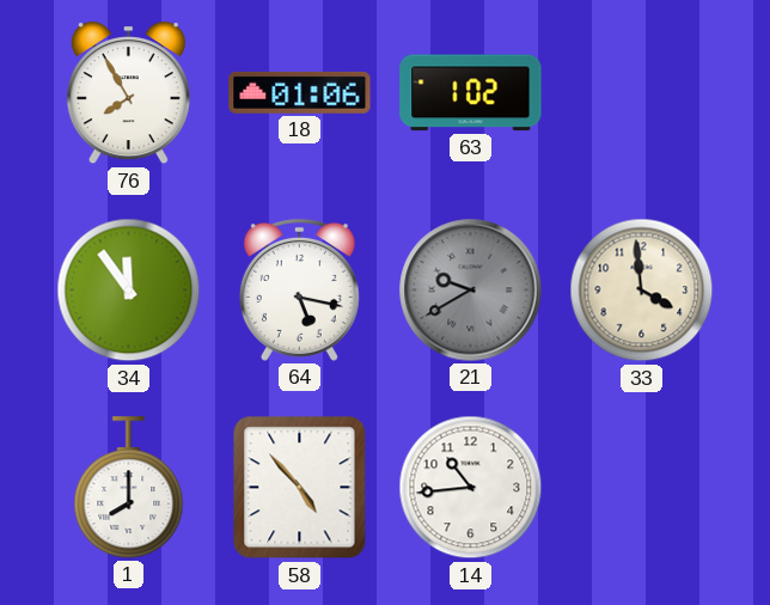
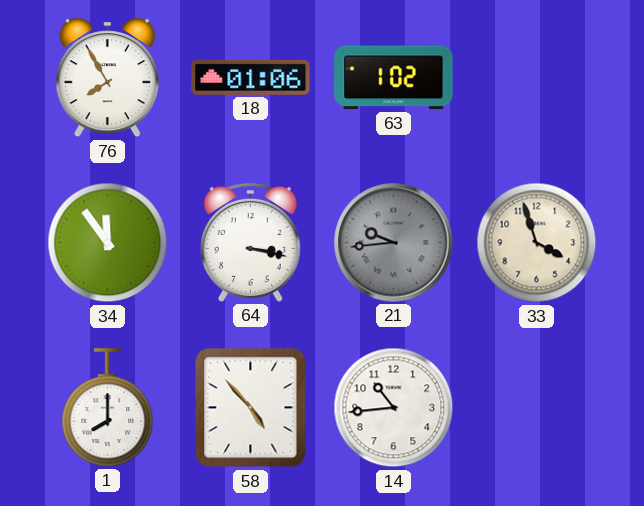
64: 5:17 -> 3:17
21: 9:40 -> 9:44
33: 3:59 -> 3:57
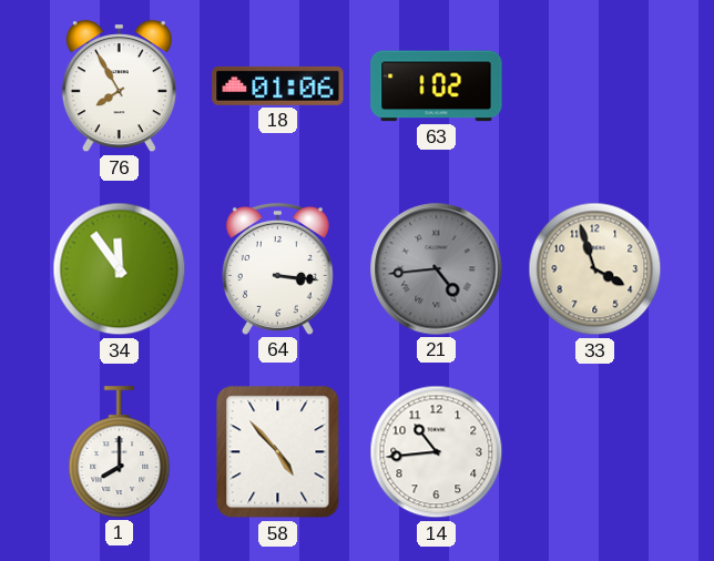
64: 3:17 -> 3:16
21: 9:44 -> 4:44
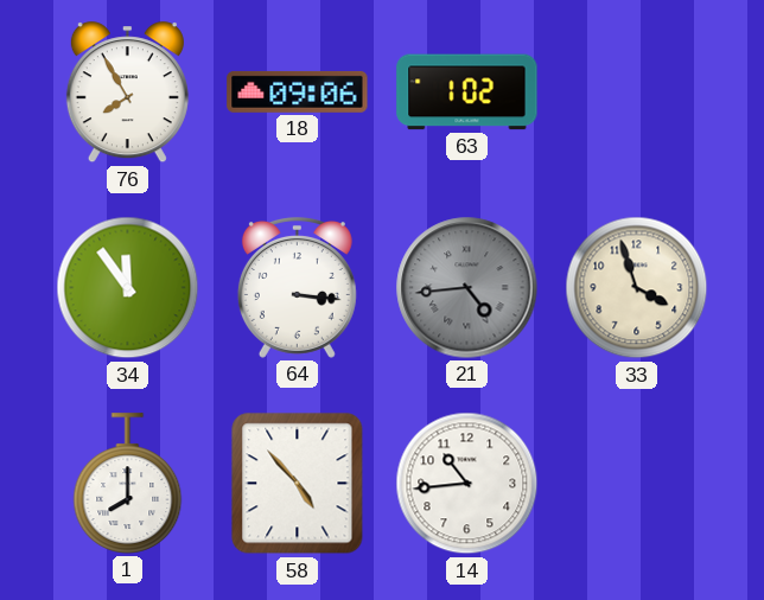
18: 01:06 -> 09:06
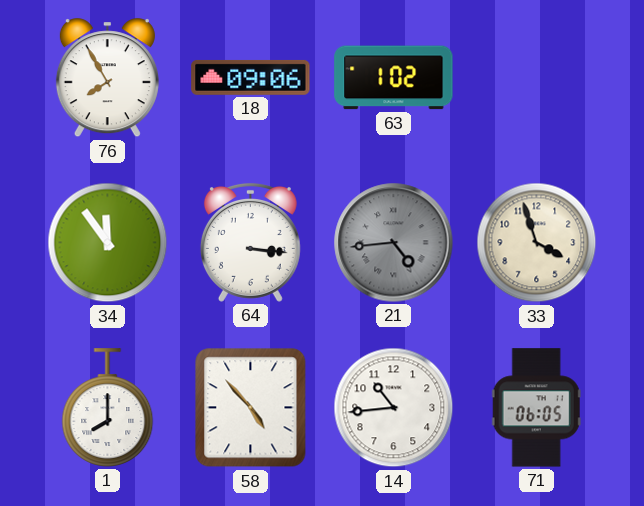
71: none -> 06:05
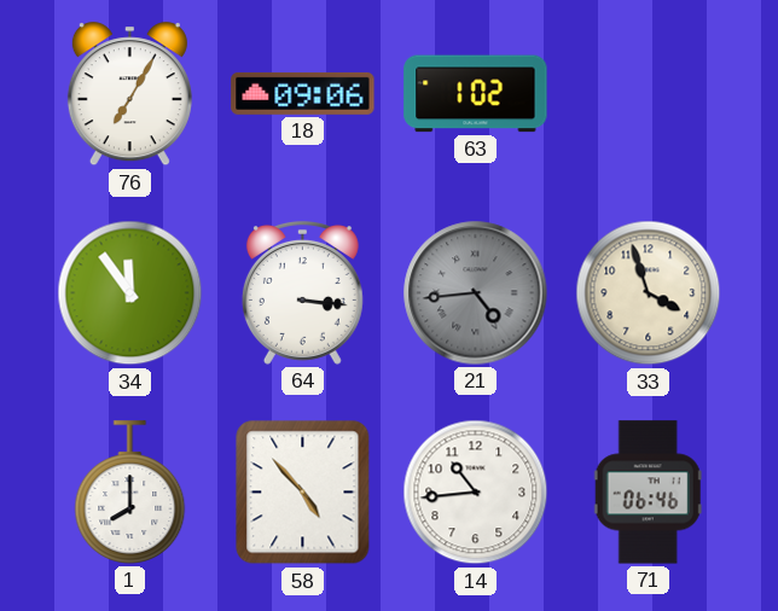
76: 7:55 -> 7:05
71: 06:05 -> 06:46
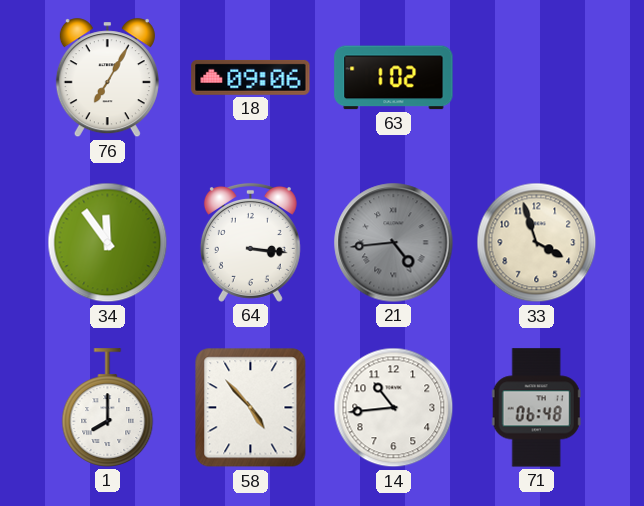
71: 06:46 -> 06:48
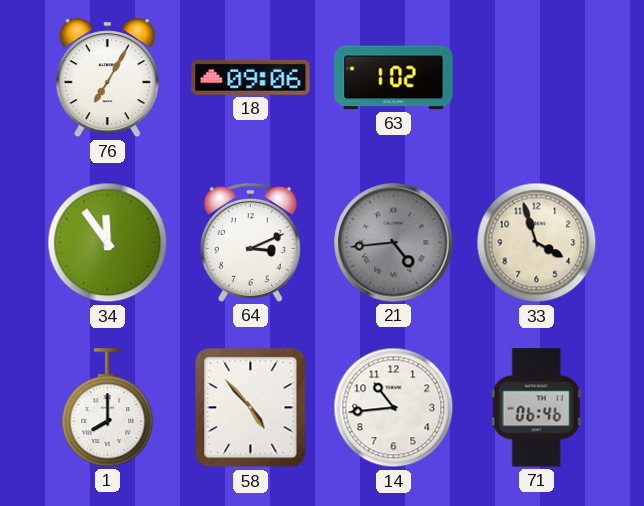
64: 3:16 -> 3:11
71: 06:48 -> 06:46
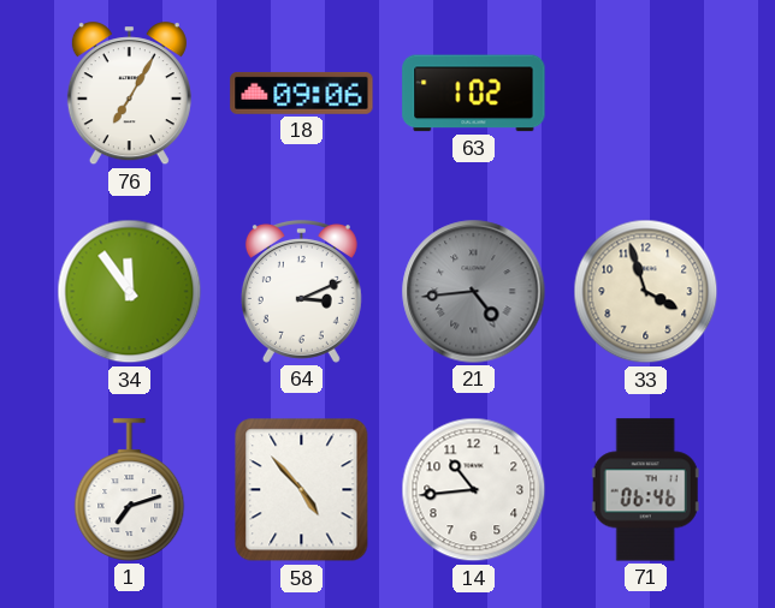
1: 8:00 -> 7:12
